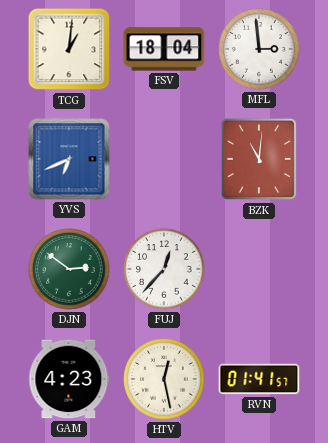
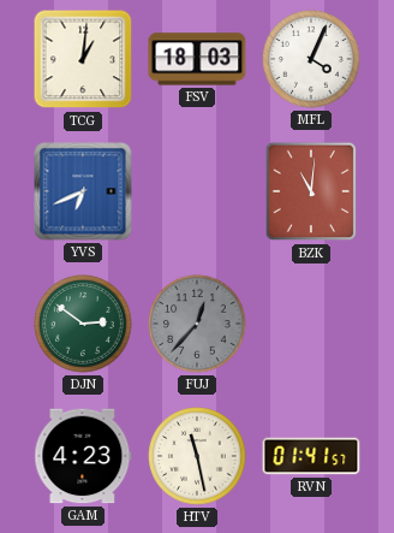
FSV: 18:04 -> 18:03
MFL: 2:59 -> 4:04
FUJ dial: white -> grey
HTV: 12:28 -> 11:28
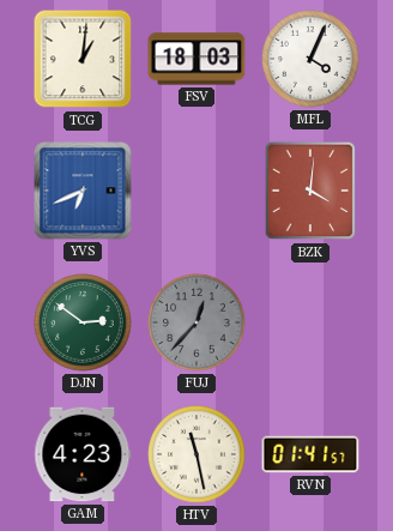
BZK: 11:01 -> 4:01
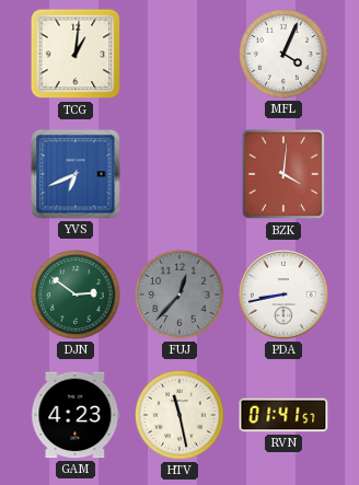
FSV: 18:03 -> none
PDA: none -> 8:43
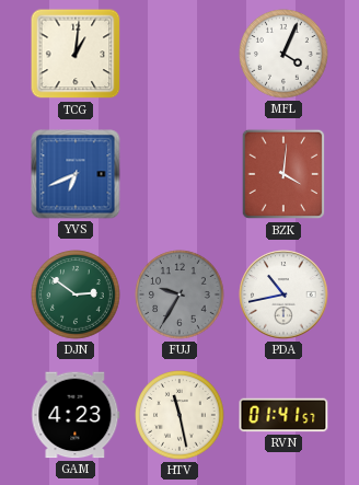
FUJ: 12:37 -> 9:35
PDA: 8:43 -> 10:43
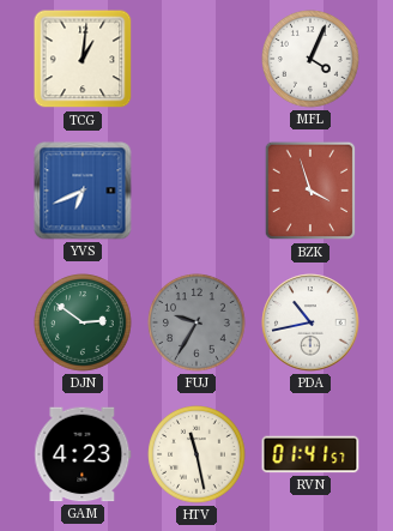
BZK: 4:01 -> 3:57
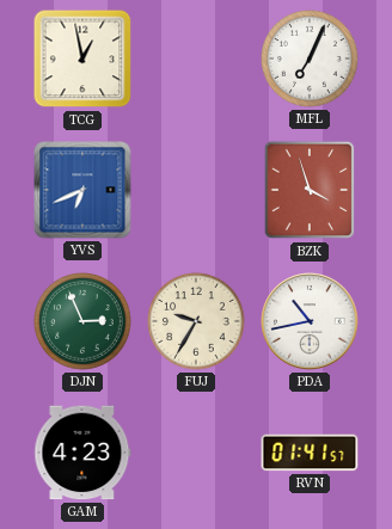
TCG: 1:01 -> 12:58
MFL: 4:04 -> 7:04
DJN: 2:51 -> 2:56
FUJ dial: grey -> cream
HTV: 11:28 -> none
